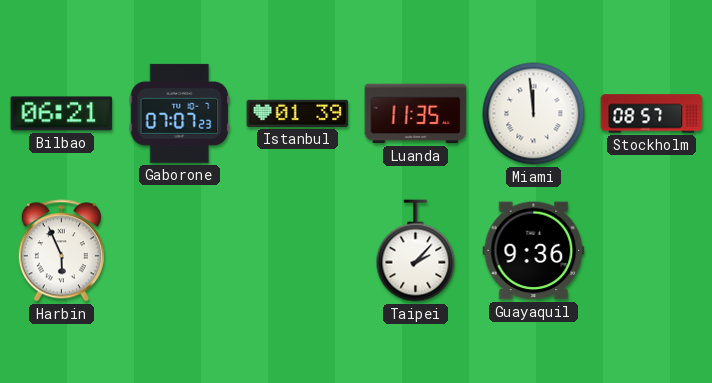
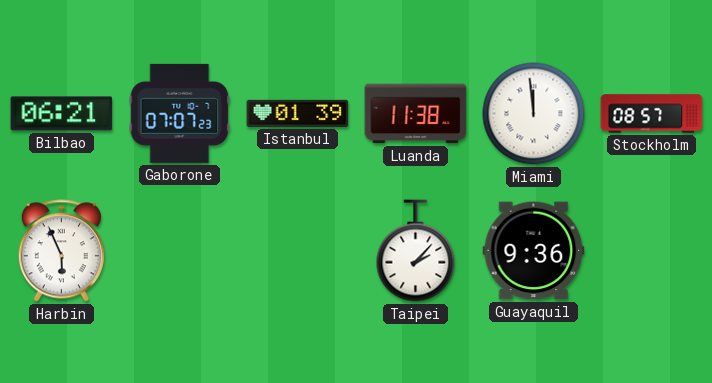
Luanda: 11:35 -> 11:38
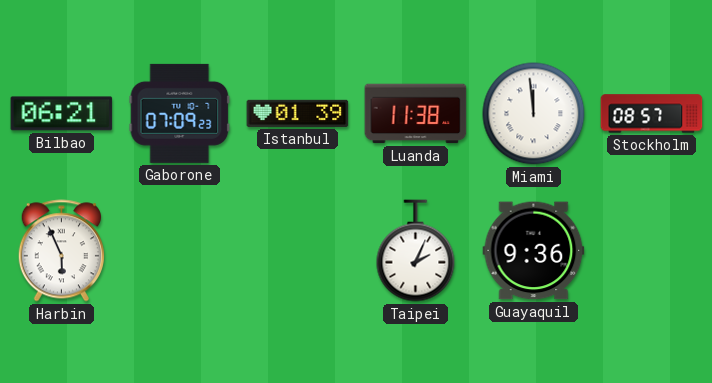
Gaborone: 07:07 -> 07:09
Taipei: 2:07 -> 2:04
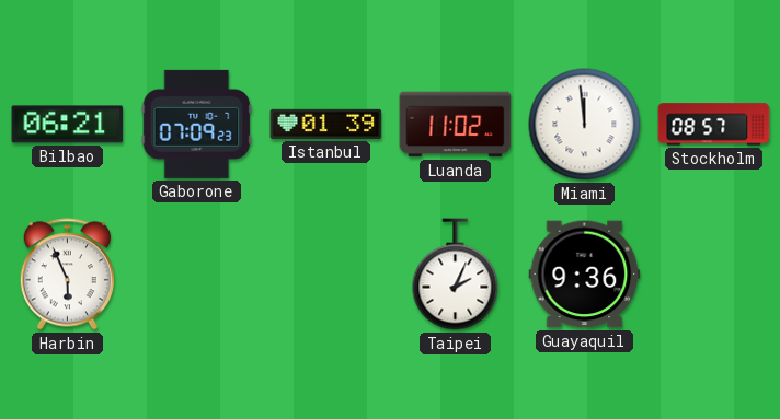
Luanda: 11:38 -> 11:02
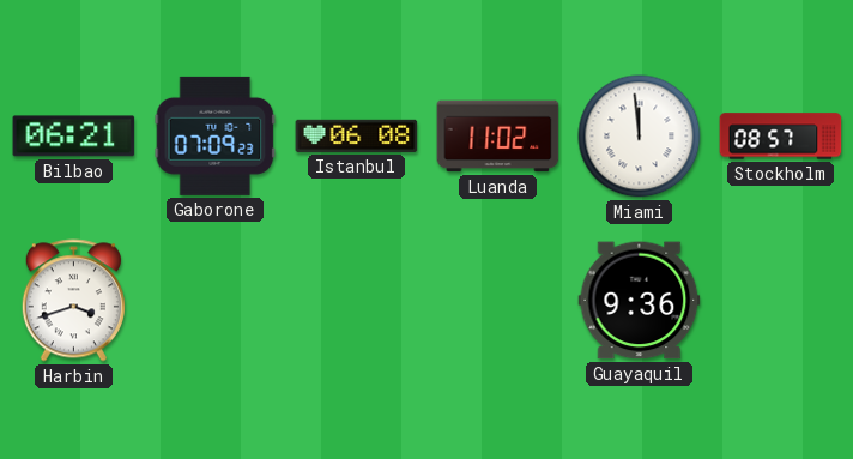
Istanbul: 01:39 -> 06:08
Harbin: 5:56 -> 3:42
Taipei: 2:04 -> none
